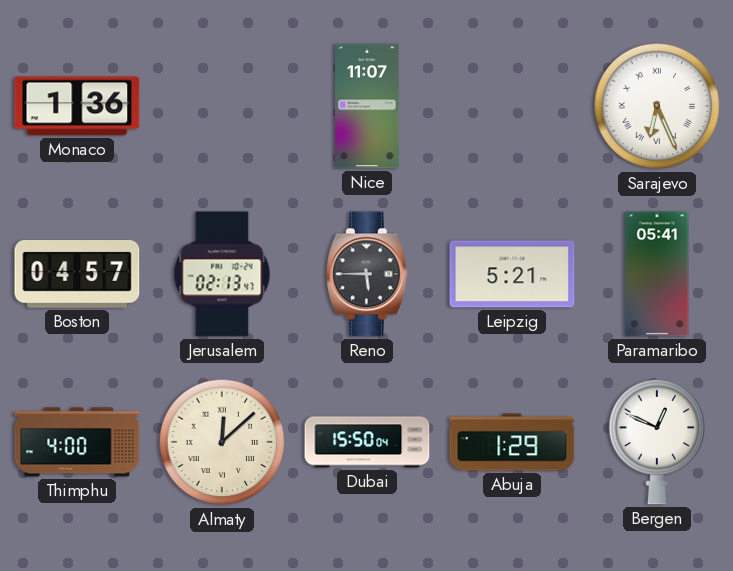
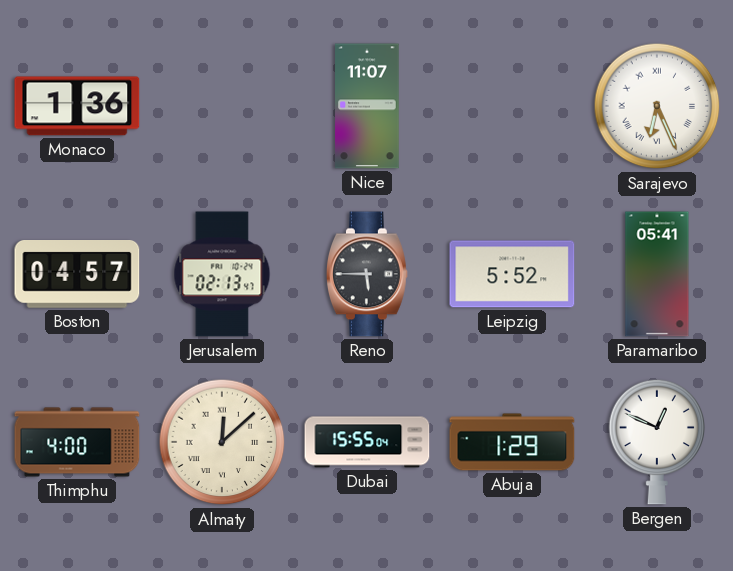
Leipzig: 5:21 -> 5:52
Dubai: 15:50 -> 15:55
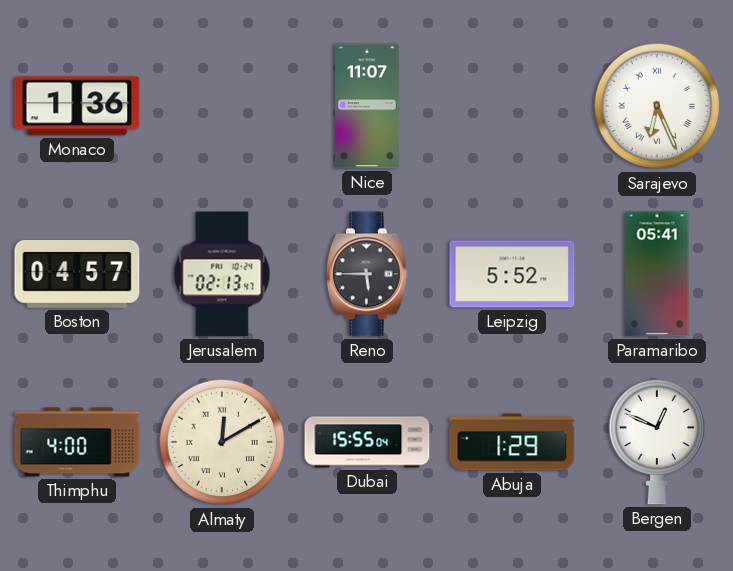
Almaty: 12:08 -> 12:10
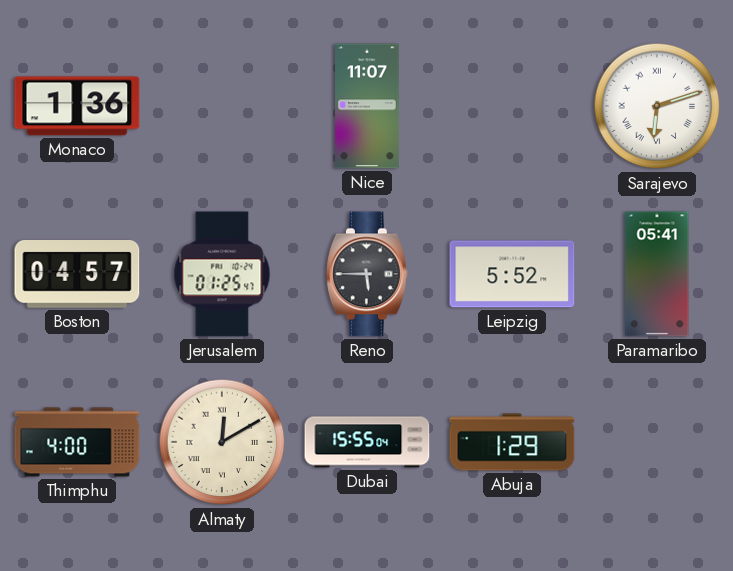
Sarajevo: 6:26 -> 6:12
Jerusalem: 02:13 -> 01:25
Bergen: 12:49 -> none
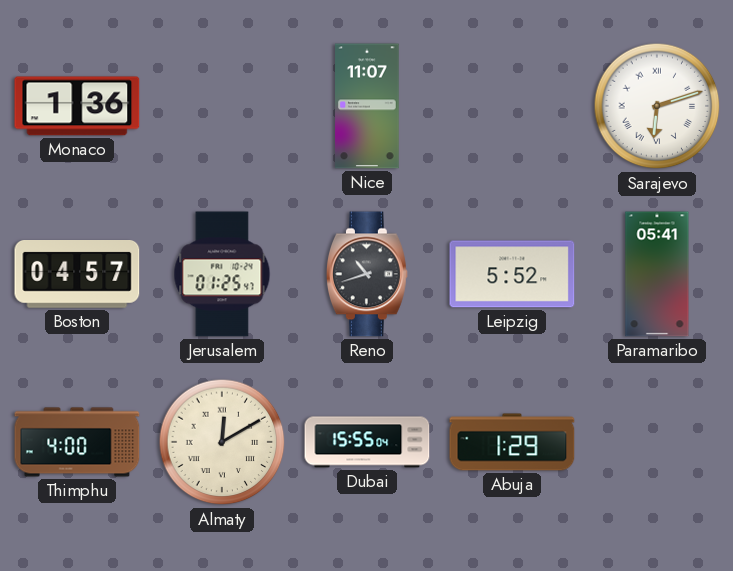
Reno: 5:45 -> 10:42
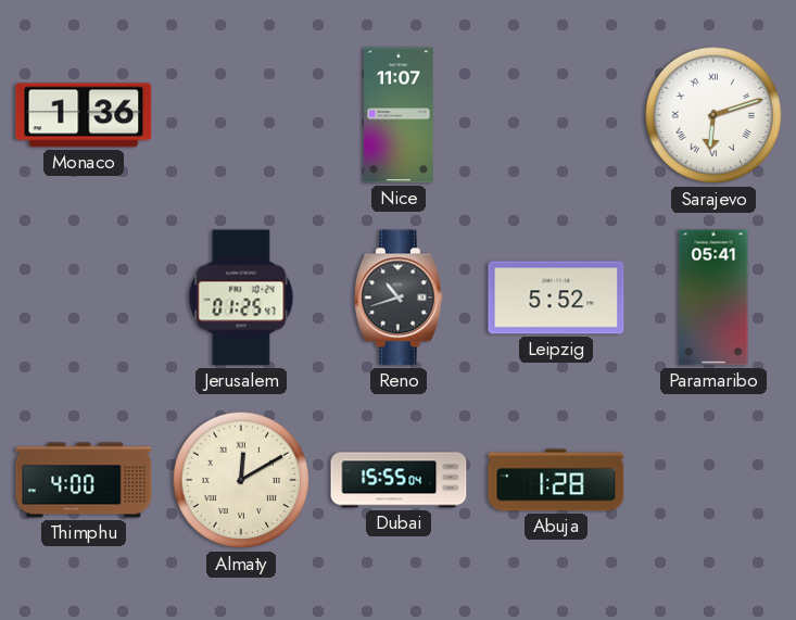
Boston: 04:57 -> none
Abuja: 1:29 -> 1:28
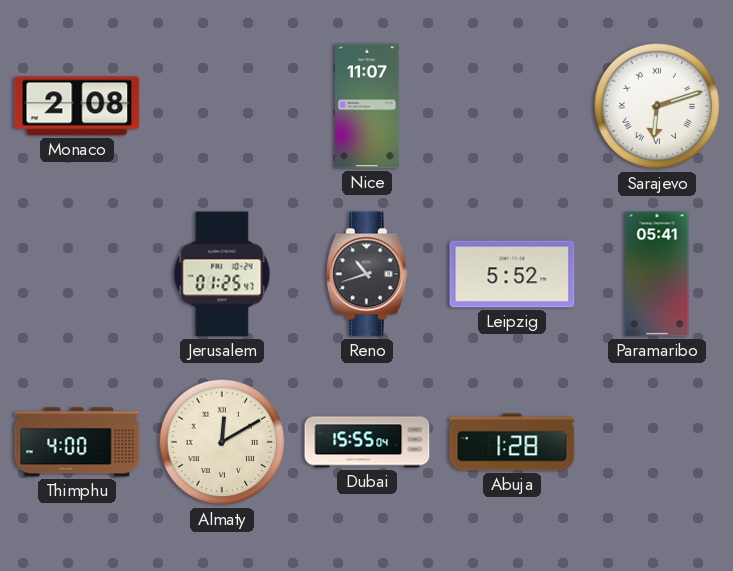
Monaco: 1:36 -> 2:08
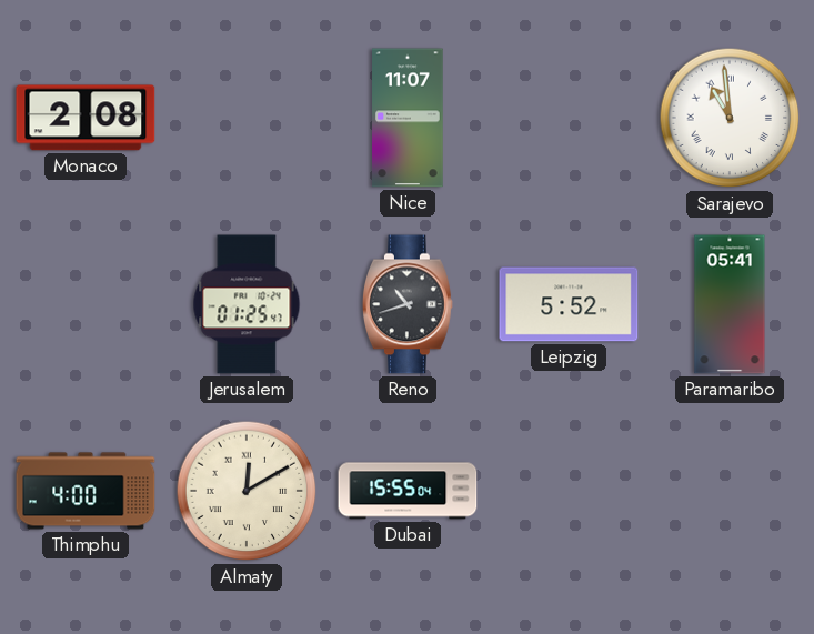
Sarajevo: 6:12 -> 10:59
Abuja: 1:28 -> none
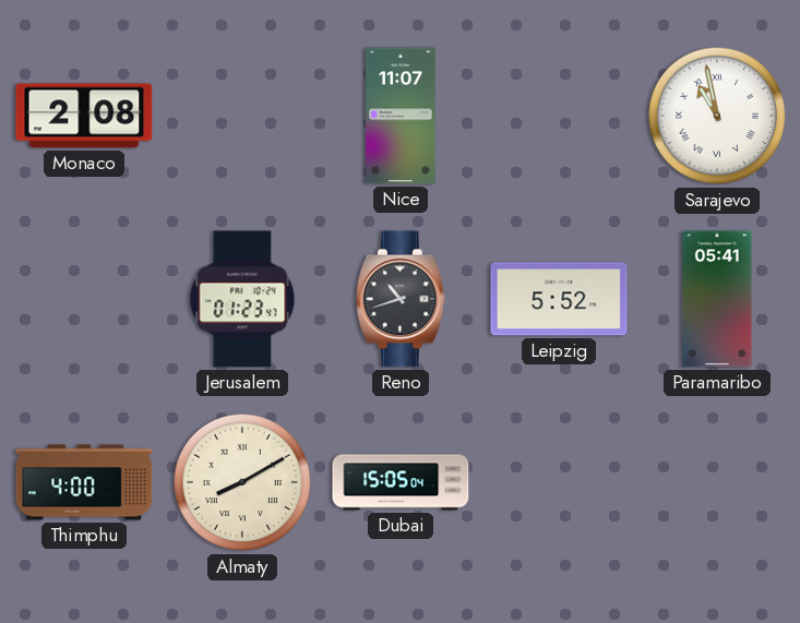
Sarajevo: 10:59 -> 10:58
Jerusalem: 01:25 -> 01:23
Almaty: 12:10 -> 8:10
Dubai: 15:55 -> 15:05
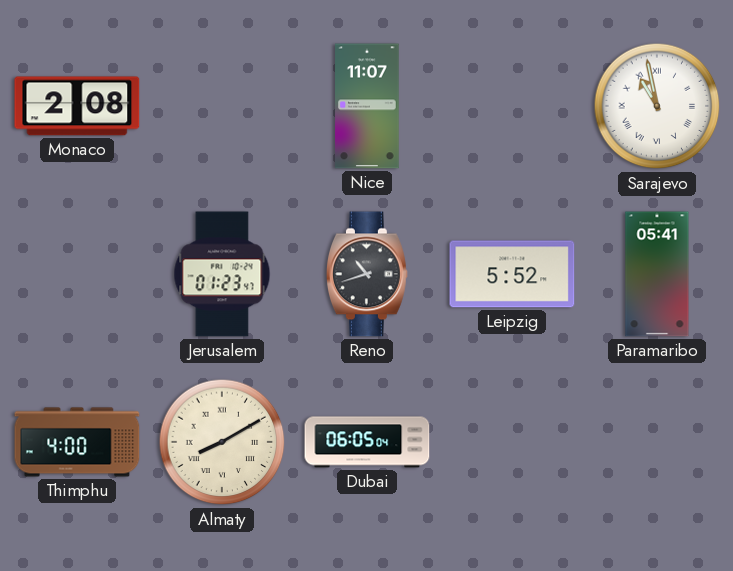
Dubai: 15:05 -> 06:05
